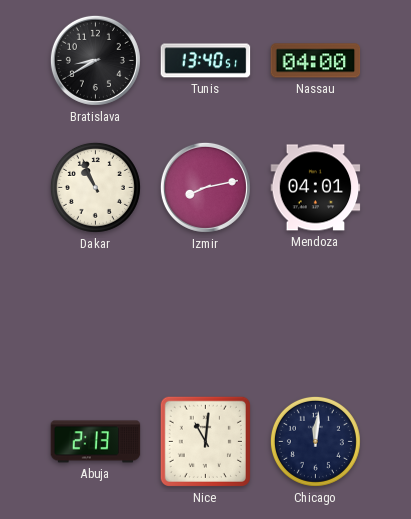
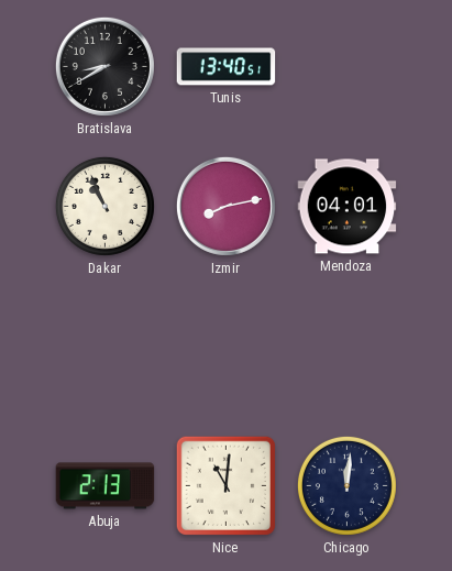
Nassau: 04:00 -> none
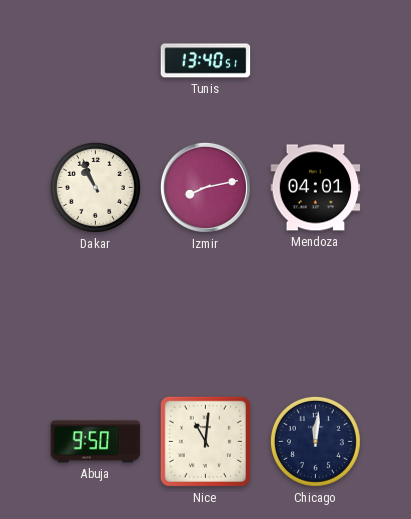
Bratislava: 8:40 -> none
Abuja: 2:13 -> 9:50
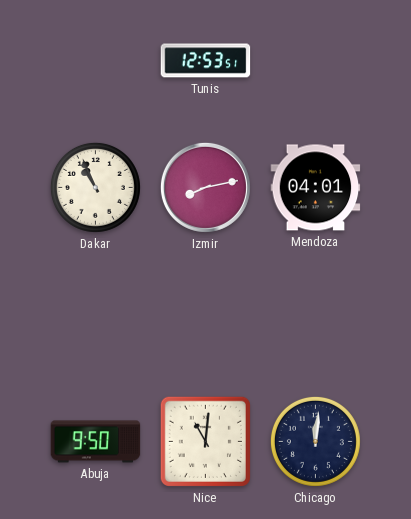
Tunis: 13:40 -> 12:53
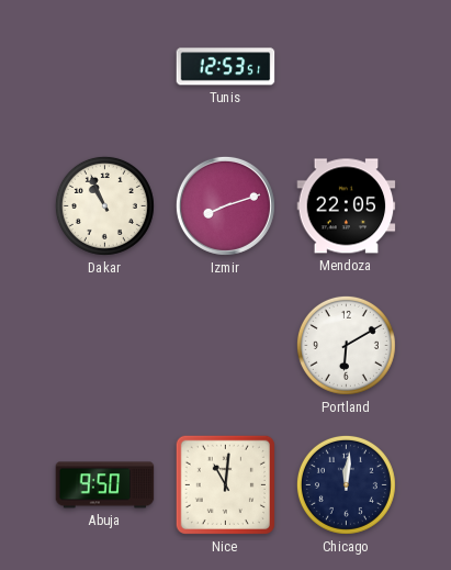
Izmir: 8:13 -> 8:12
Mendoza: 04:01 -> 22:05
Portland: none -> 6:10
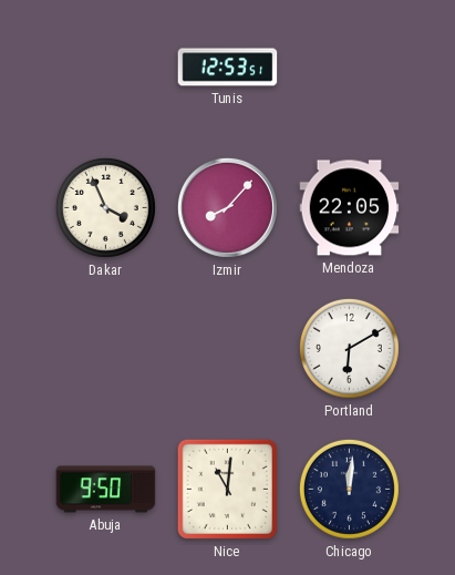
Dakar: 10:56 -> 3:56
Izmir: 8:12 -> 8:07
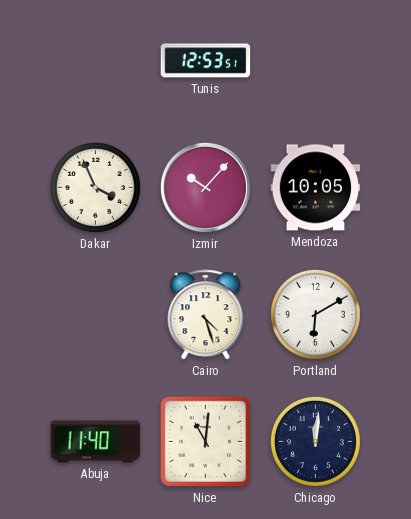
Izmir: 8:07 -> 10:07
Mendoza: 22:05 -> 10:05
Cairo: none -> 4:27
Abuja: 9:50 -> 11:40
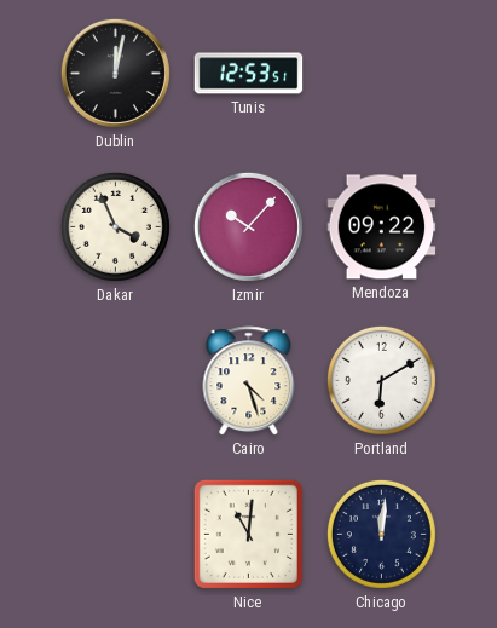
Dublin: none -> 12:02
Mendoza: 10:05 -> 09:22
Abuja: 11:40 -> none
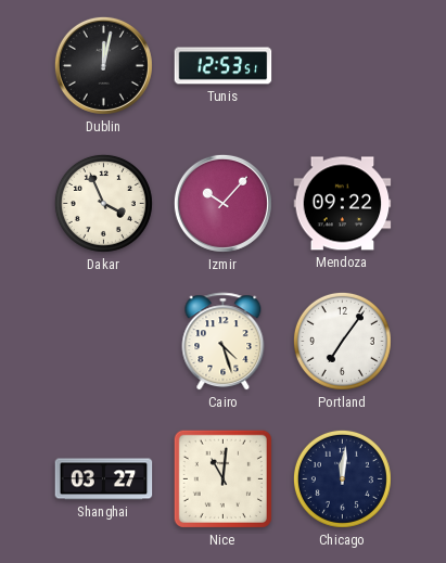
Portland: 6:10 -> 7:06
Shanghai: none -> 03:27
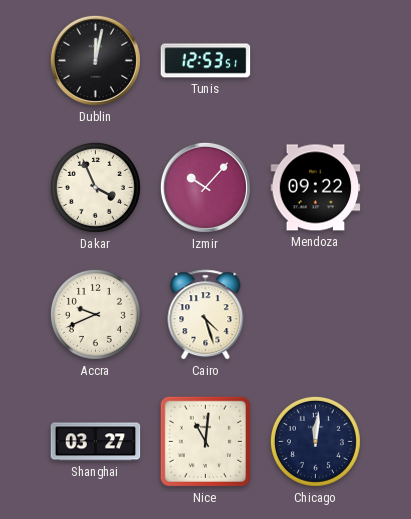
Accra: none -> 9:41
Portland: 7:06 -> none
